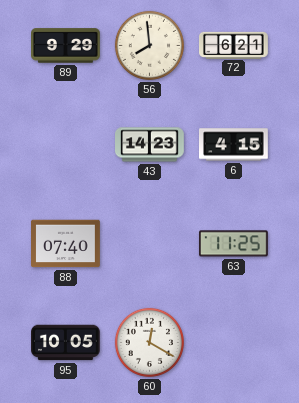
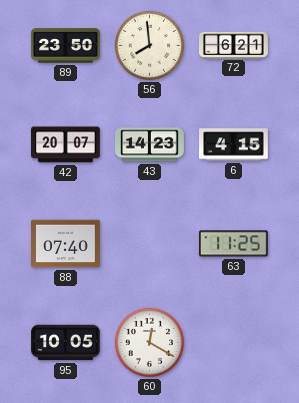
89: 9:29 -> 23:50
42: none -> 20:07
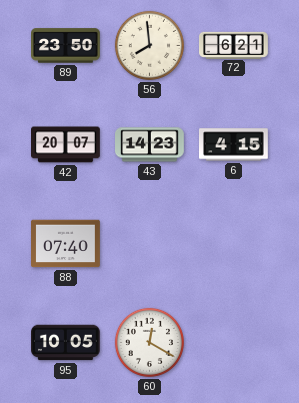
63: 11:25 -> none
